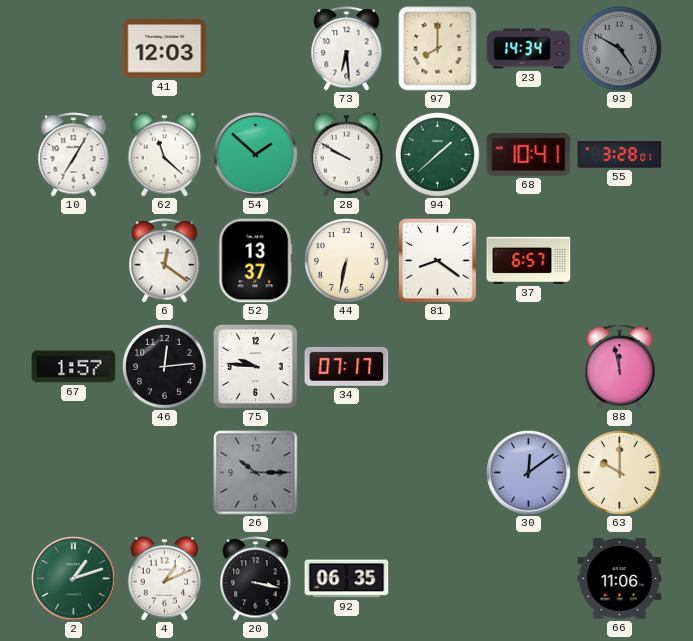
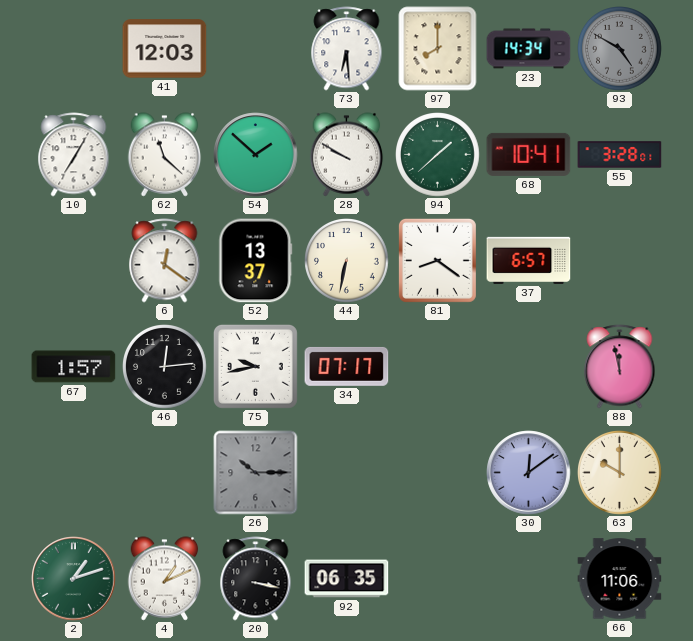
75: 9:46 -> 9:43
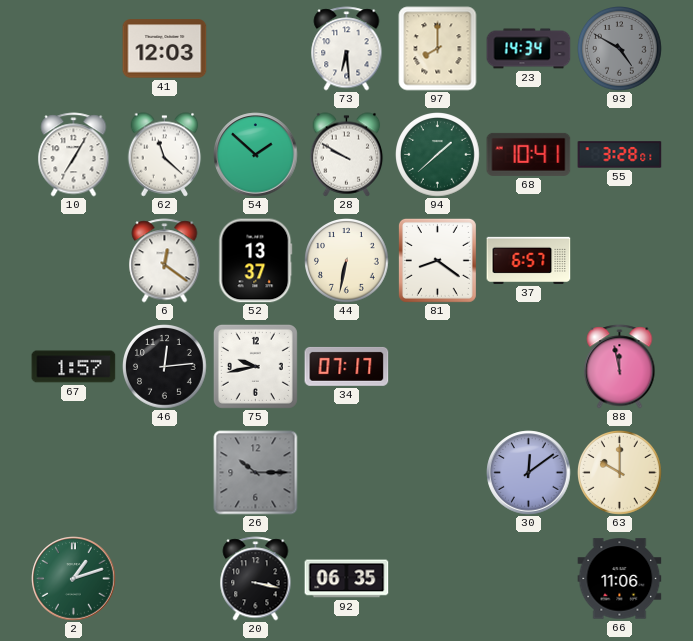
4: 1:11 -> none
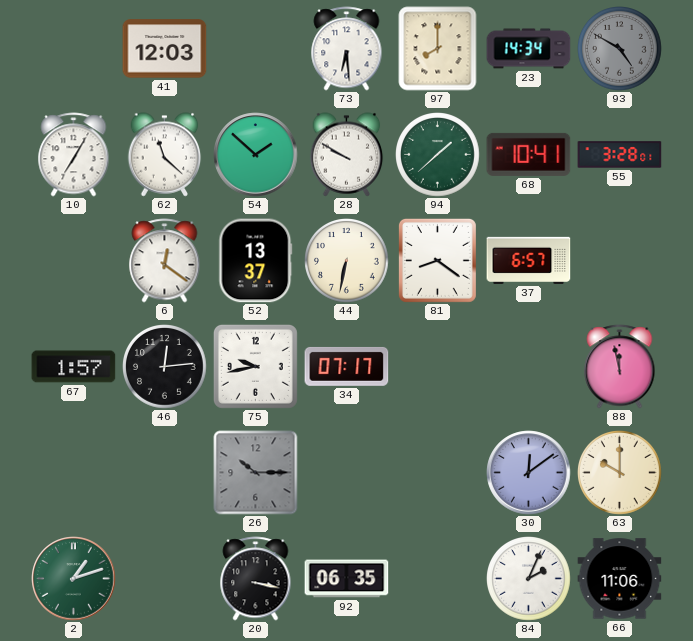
84: none -> 2:04
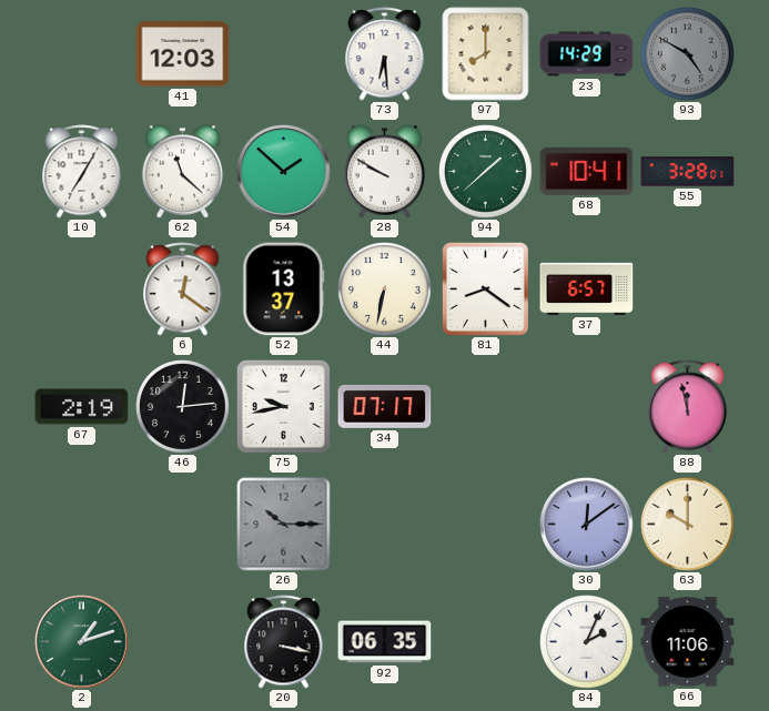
23: 14:34 -> 14:29
67: 1:57 -> 2:19
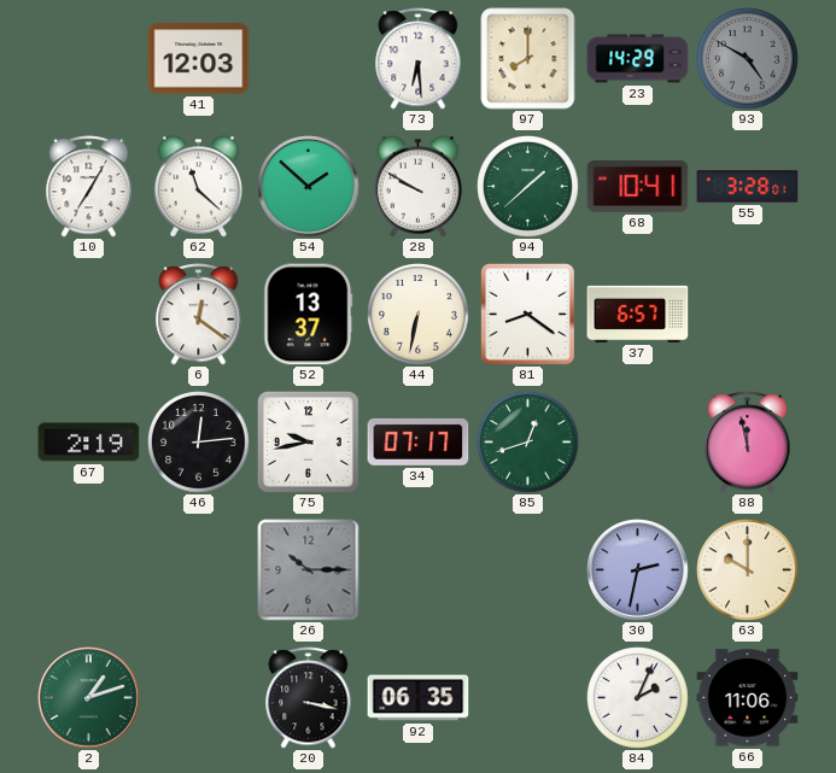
85: none -> 12:42
30: 12:09 -> 2:32
